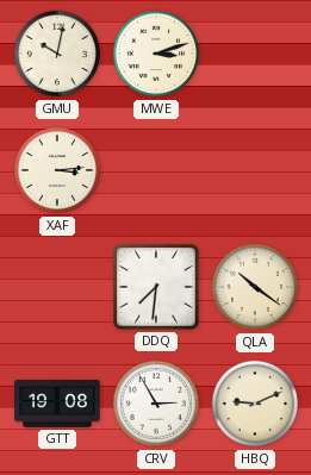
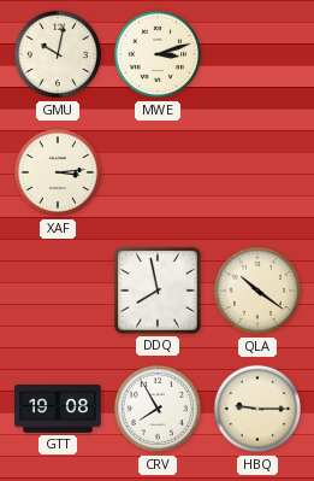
DDQ: 7:31 -> 7:58
CRV: 2:55 -> 7:55
HBQ: 9:11 -> 9:15
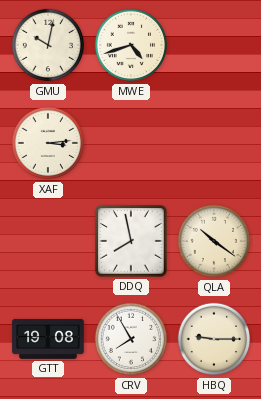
MWE: 3:12 -> 4:42
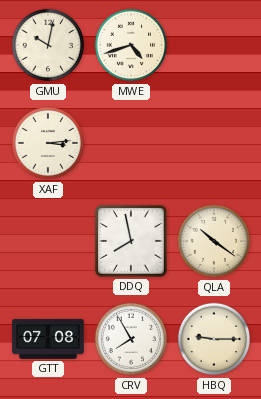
GTT: 19:08 -> 07:08
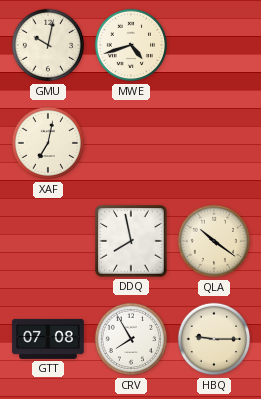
XAF: 3:14 -> 7:02
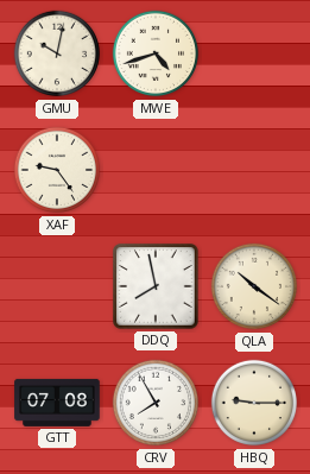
XAF: 7:02 -> 9:24
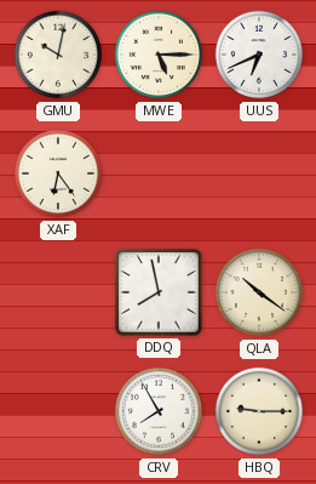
MWE: 4:42 -> 5:15
UUS: none -> 6:41
XAF: 9:24 -> 6:24
GTT: 07:08 -> none
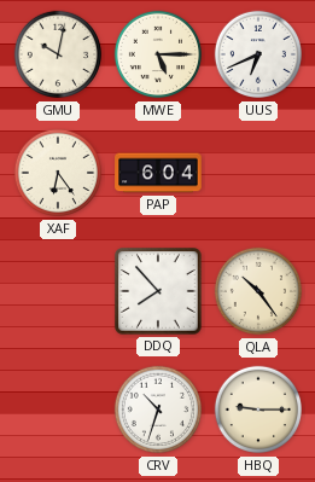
PAP: none -> 6:04
DDQ: 7:58 -> 7:53
QLA: 10:21 -> 10:24
CRV: 7:55 -> 10:33
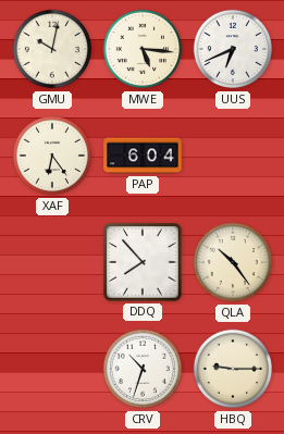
MWE: 5:15 -> 5:16
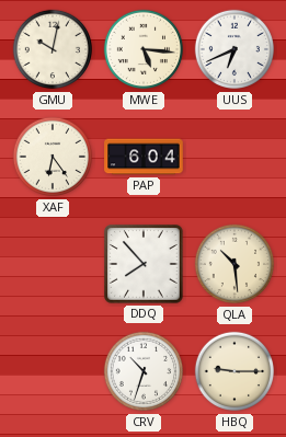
QLA: 10:24 -> 10:29
